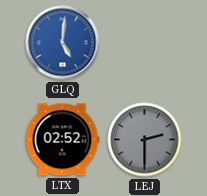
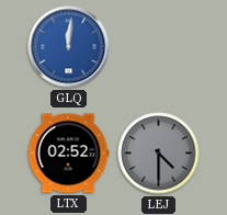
GLQ: 5:01 -> 12:01
LEJ: 2:30 -> 4:30
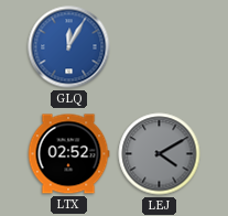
GLQ: 12:01 -> 12:05
LEJ: 4:30 -> 4:10
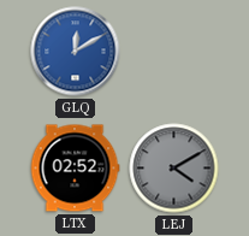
GLQ: 12:05 -> 12:10
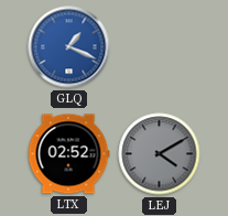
GLQ: 12:10 -> 1:19
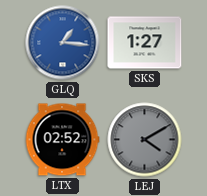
GLQ: 1:19 -> 1:16
SKS: none -> 1:27
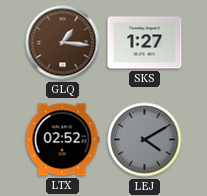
GLQ dial: blue -> brown
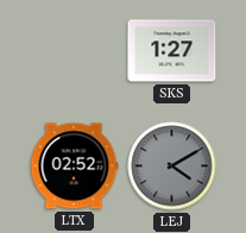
GLQ: 1:16 -> none
